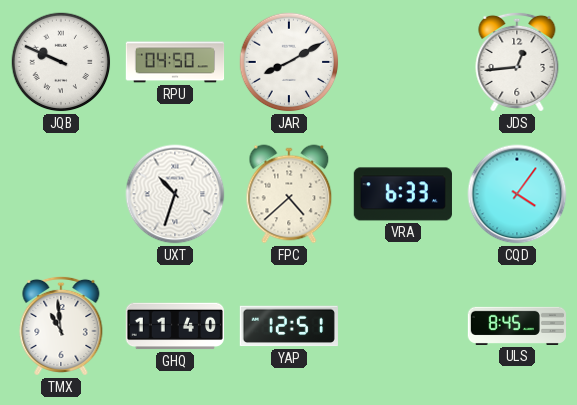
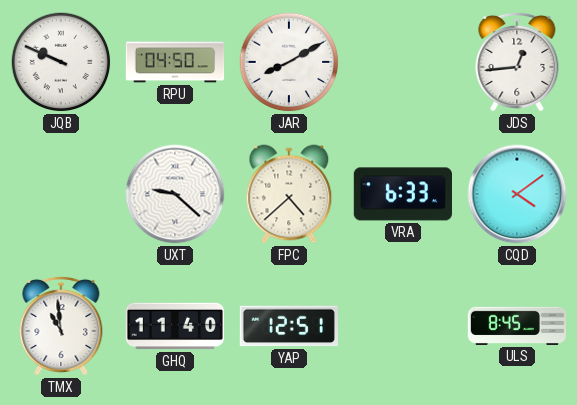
UXT: 10:33 -> 9:22
CQD: 4:06 -> 4:09
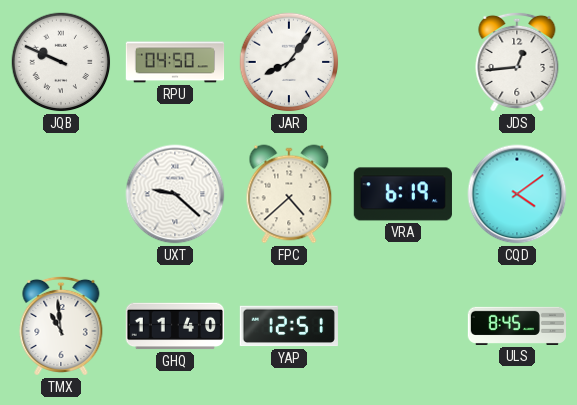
JAR: 8:10 -> 8:06
VRA: 6:33 -> 6:19
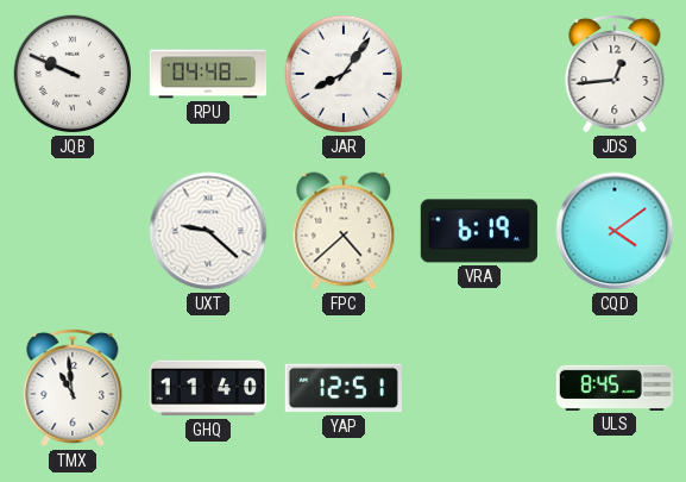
RPU: 04:50 -> 04:48
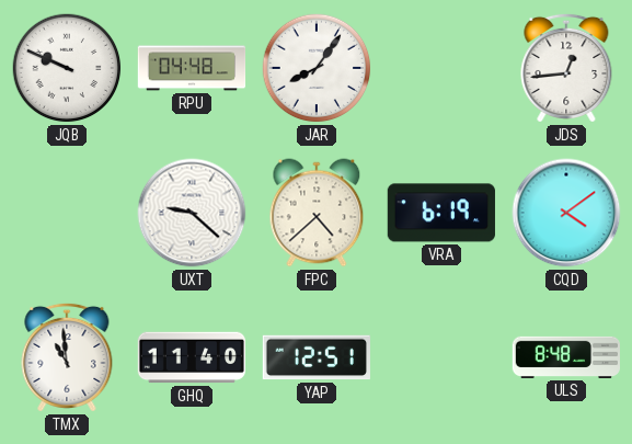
ULS: 8:45 -> 8:48
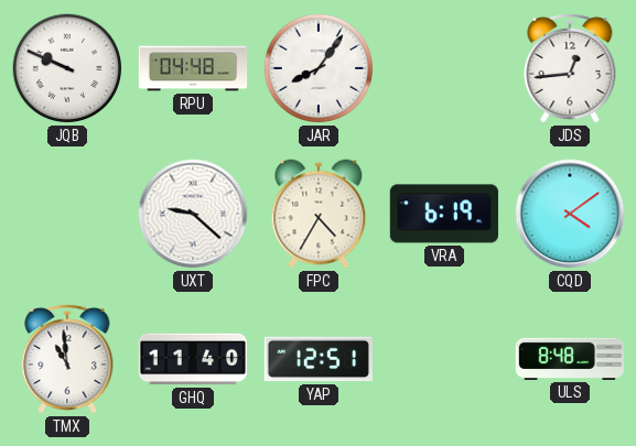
FPC: 4:38 -> 4:35
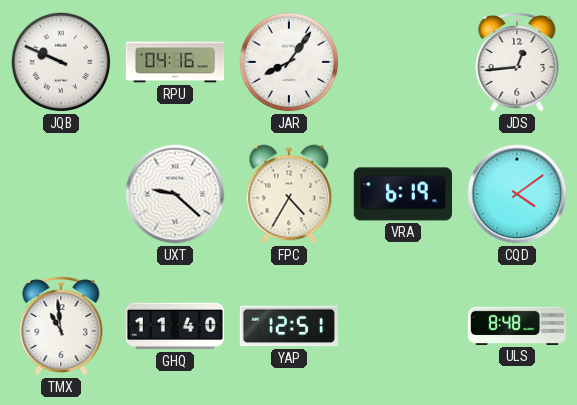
RPU: 04:48 -> 04:16
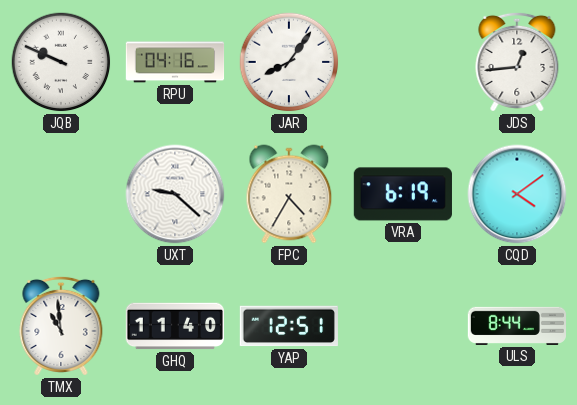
ULS: 8:48 -> 8:44
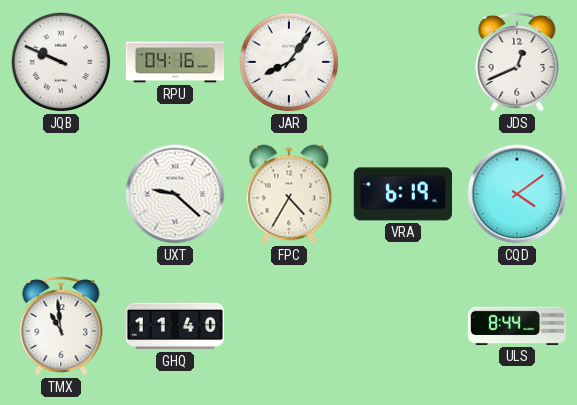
JDS: 12:44 -> 12:41
YAP: 12:51 -> none
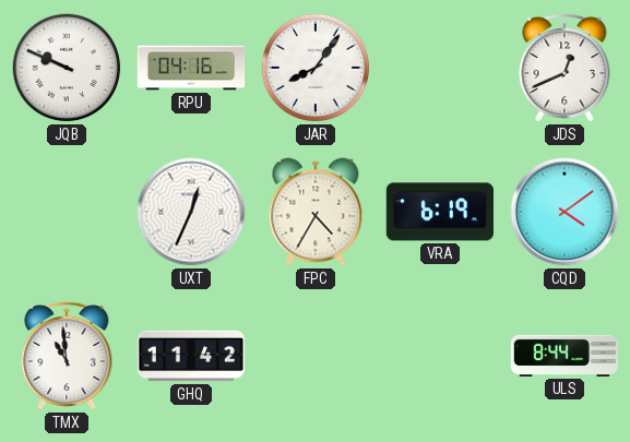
UXT: 9:22 -> 12:34
GHQ: 11:40 -> 11:42
